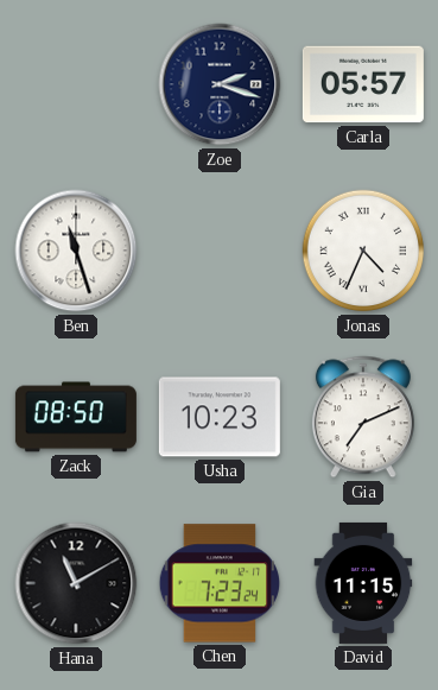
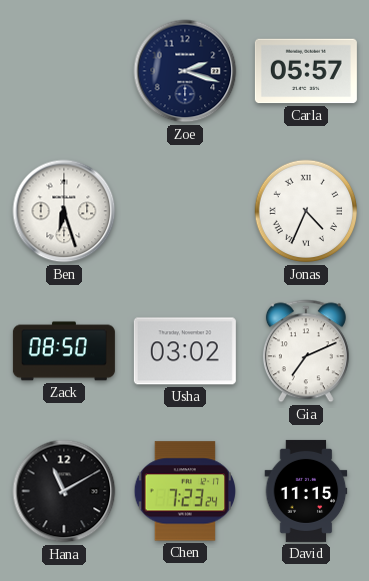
Ben: 11:27 -> 6:27
Usha: 10:23 -> 03:02
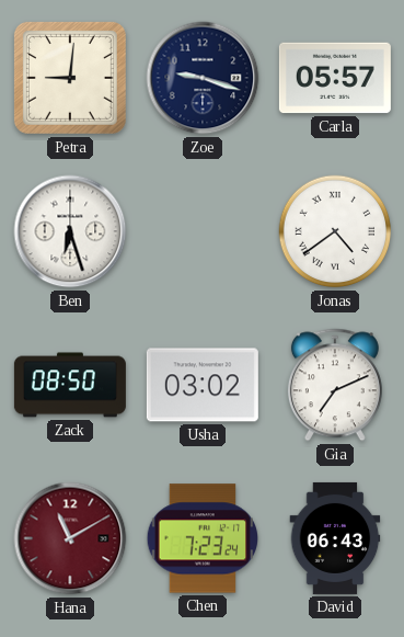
Petra: none -> 9:01
Zoe: 2:18 -> 9:18
Jonas: 4:34 -> 4:39
Hana dial: black -> burgundy
David: 11:15 -> 06:43
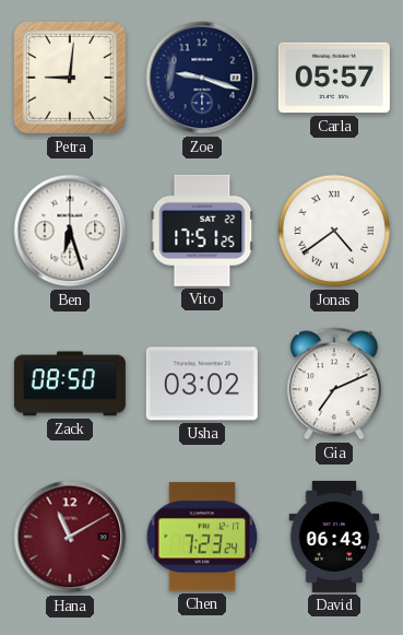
Vito: none -> 17:51
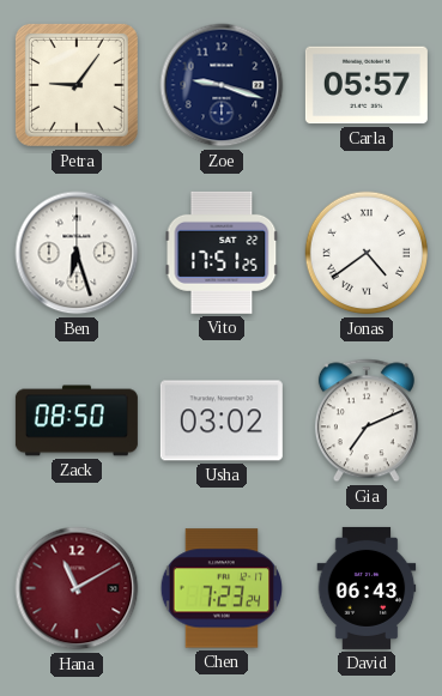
Petra: 9:01 -> 9:06
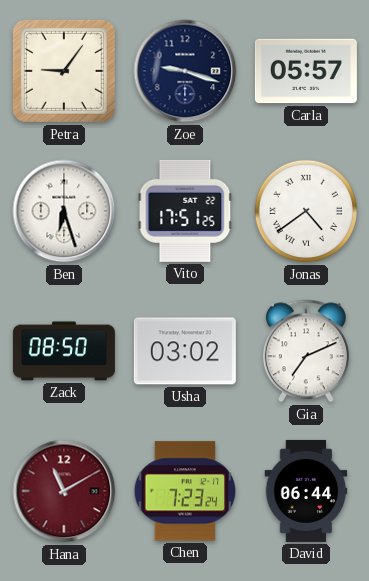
David: 06:43 -> 06:44
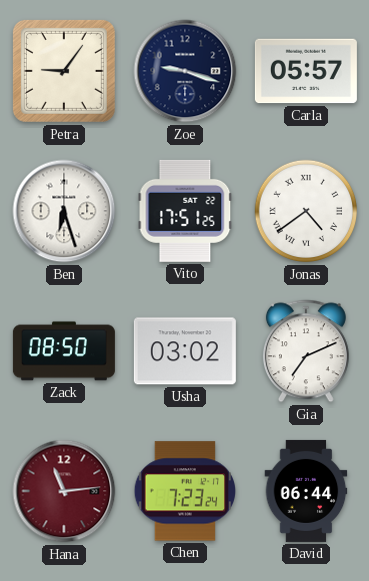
Hana: 11:10 -> 11:14
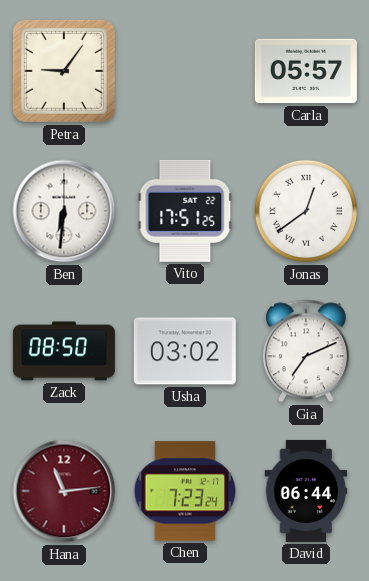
Zoe: 9:18 -> none
Ben: 6:27 -> 6:31
Jonas: 4:39 -> 12:39
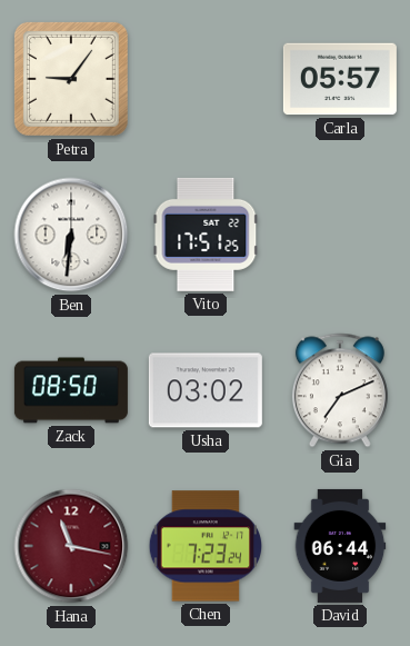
Jonas: 12:39 -> none
Hana: 11:14 -> 11:17
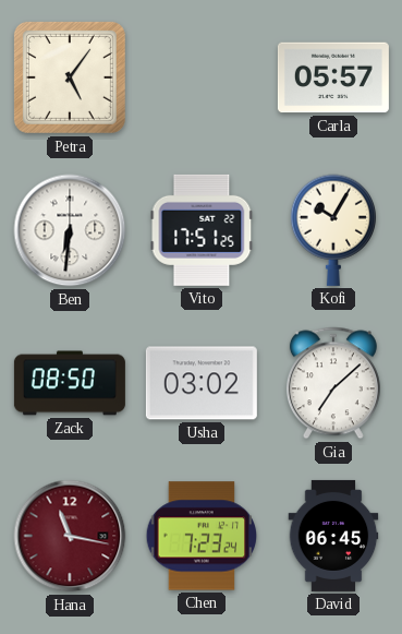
Petra: 9:06 -> 5:06
Kofi: none -> 10:05
Gia: 7:11 -> 7:08
David: 06:44 -> 06:45
